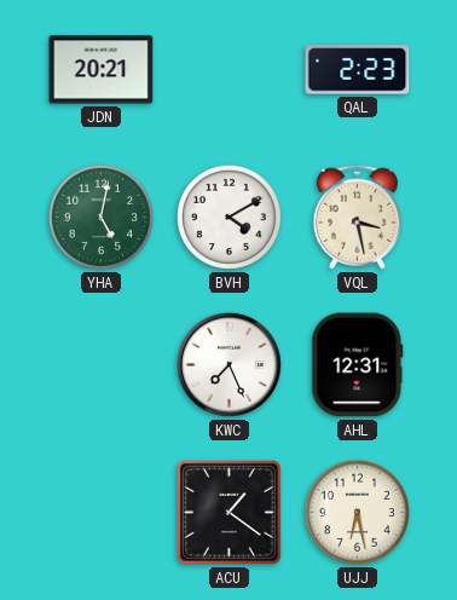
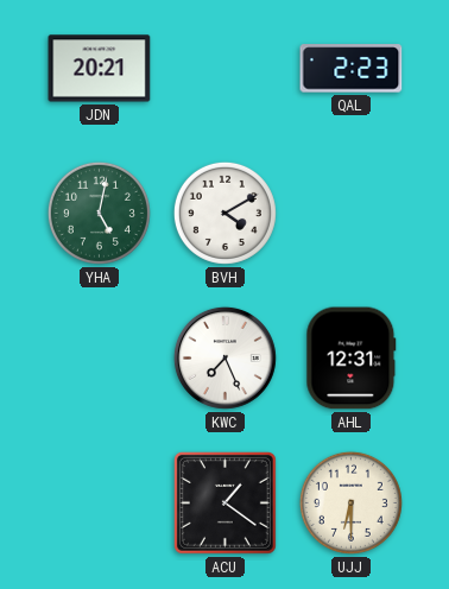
VQL: 3:28 -> none
UJJ: 6:28 -> 6:30
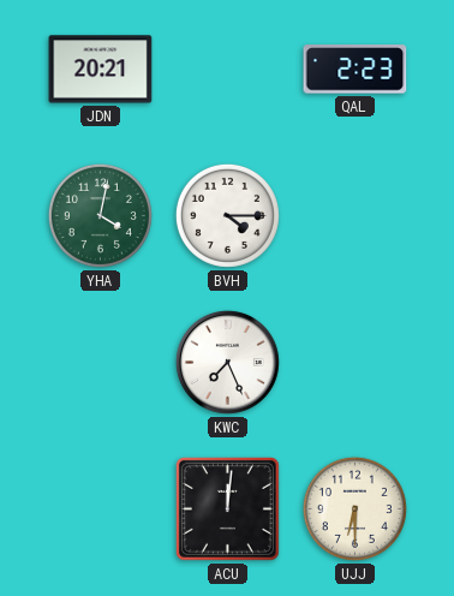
YHA: 5:02 -> 4:02
BVH: 4:10 -> 4:15
AHL: 12:31 -> none
ACU: 1:21 -> 12:01
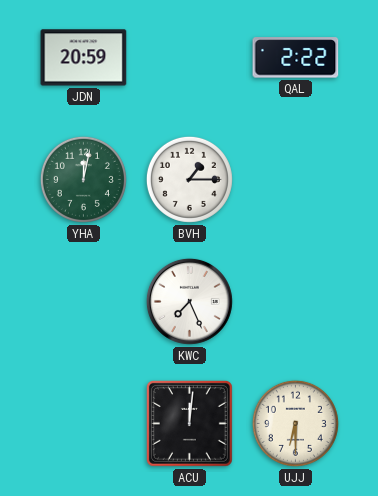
JDN: 20:21 -> 20:59
QAL: 2:23 -> 2:22
YHA: 4:02 -> 12:02
BVH: 4:15 -> 1:15
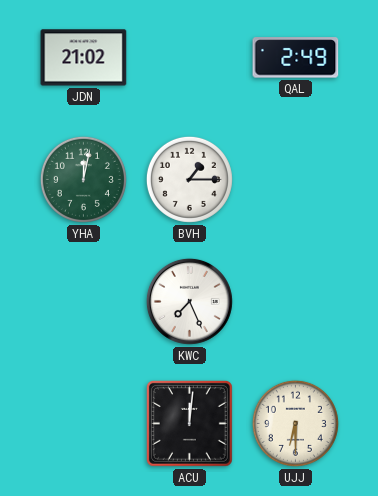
JDN: 20:59 -> 21:02
QAL: 2:22 -> 2:49
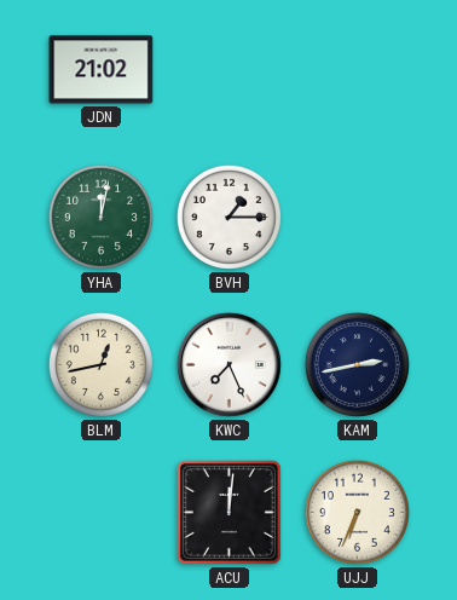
QAL: 2:49 -> none
BLM: none -> 12:43
KAM: none -> 2:43
UJJ: 6:30 -> 6:34
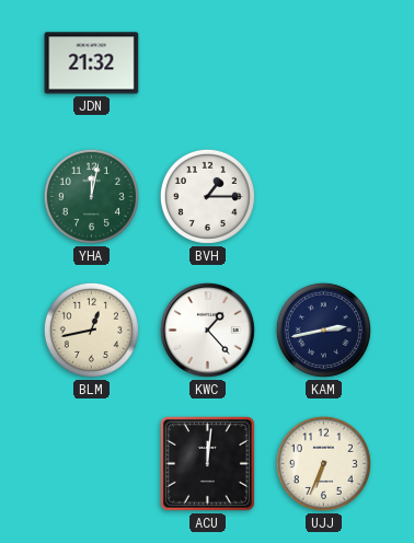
JDN: 21:02 -> 21:32
KWC: 7:26 -> 1:23
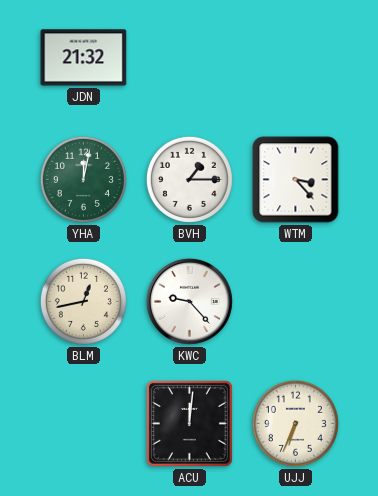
WTM: none -> 3:23
KWC: 1:23 -> 9:23
KAM: 2:43 -> none
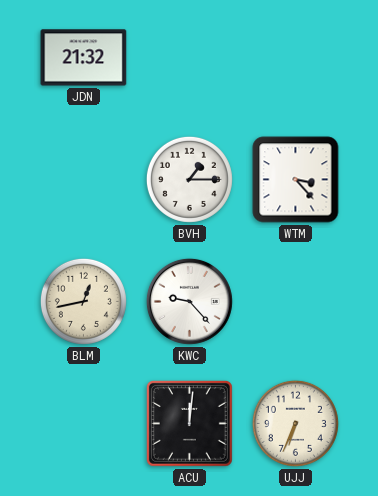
YHA: 12:02 -> none
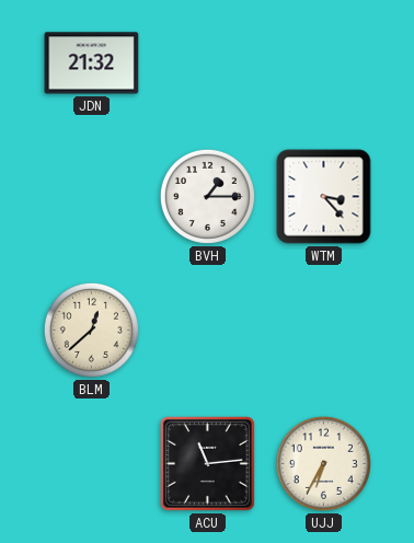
BLM: 12:43 -> 12:38
KWC: 9:23 -> none
ACU: 12:01 -> 11:14
UJJ: 6:34 -> 6:35
